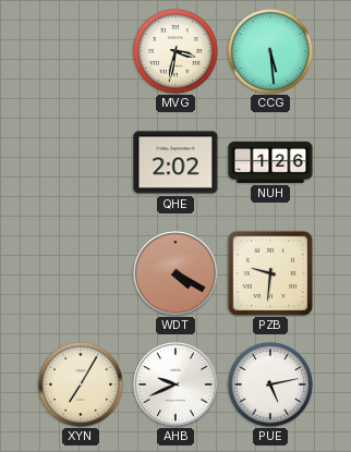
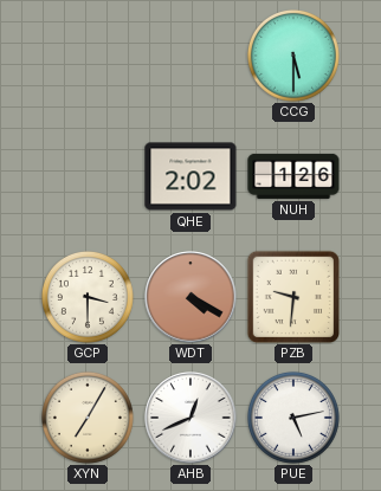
MVG: 3:32 -> none
CCG: 5:29 -> 5:30
GCP: none -> 3:30
AHB: 9:41 -> 12:41
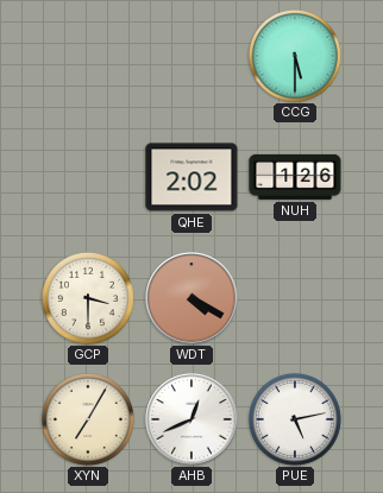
PZB: 9:31 -> none
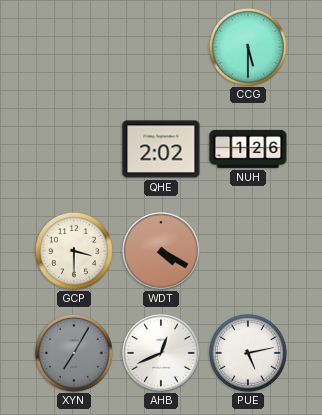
XYN dial: cream -> grey
